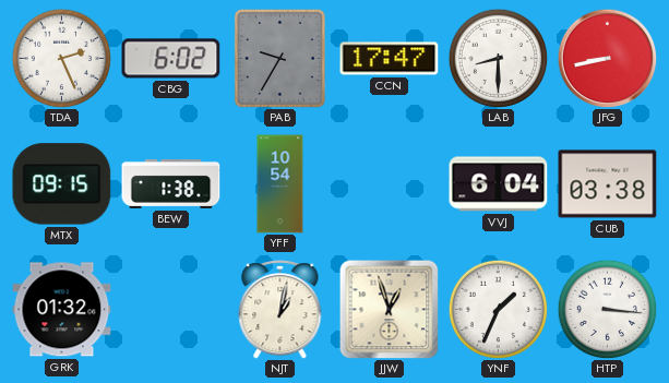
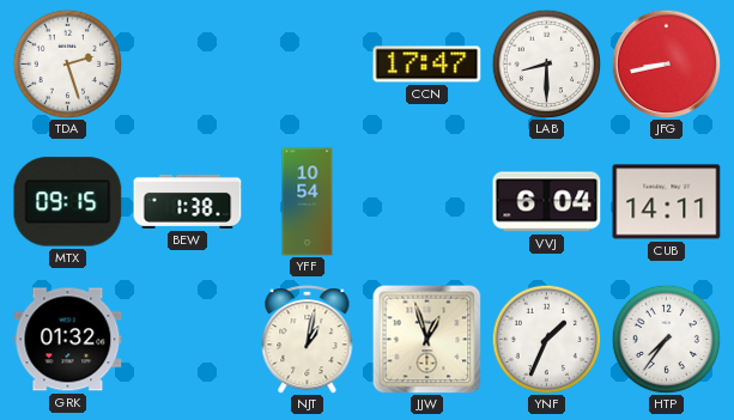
TDA: 2:26 -> 2:27
CBG: 6:02 -> none
PAB: 9:35 -> none
CUB: 03:38 -> 14:11
HTP: 3:16 -> 7:36
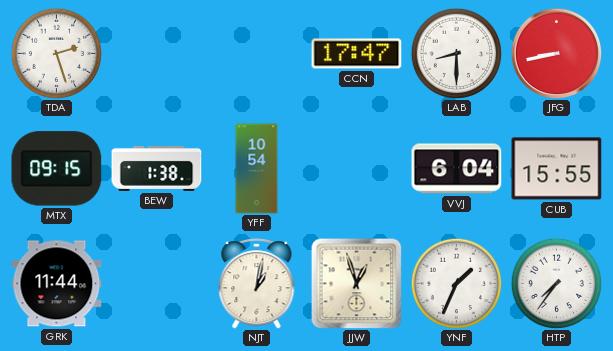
CUB: 14:11 -> 15:55
GRK: 01:32 -> 11:44
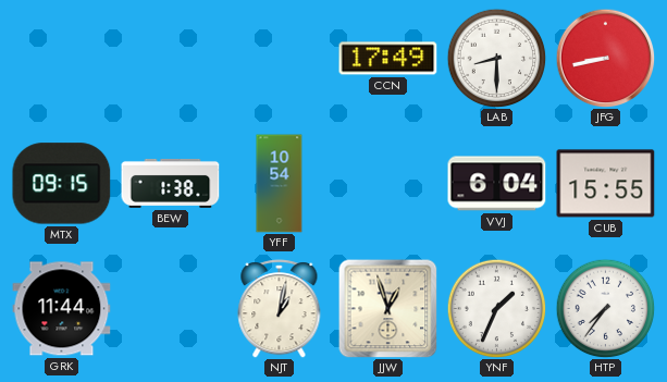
TDA: 2:27 -> none
CCN: 17:47 -> 17:49
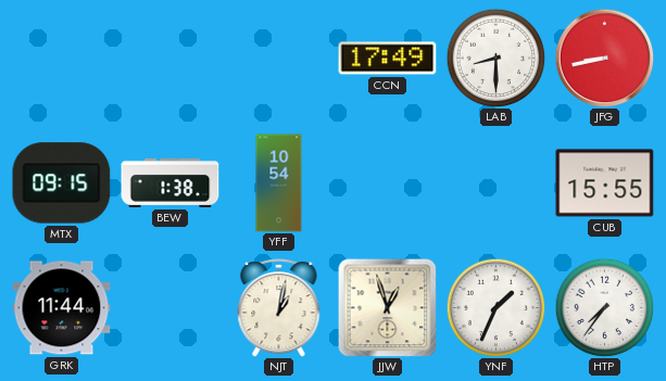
VVJ: 6:04 -> none
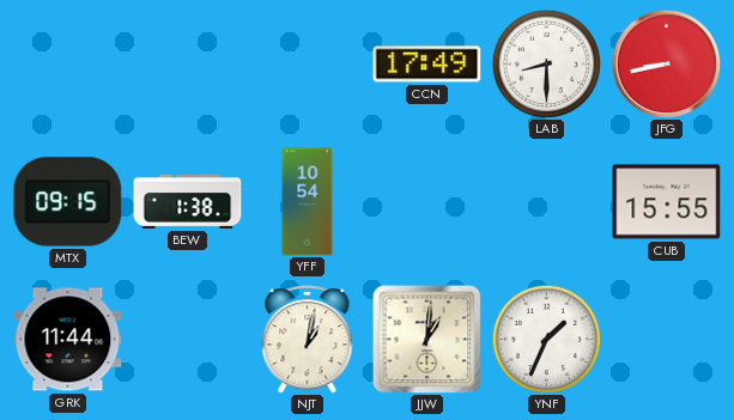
JJW: 12:57 -> 1:01
HTP: 7:36 -> none
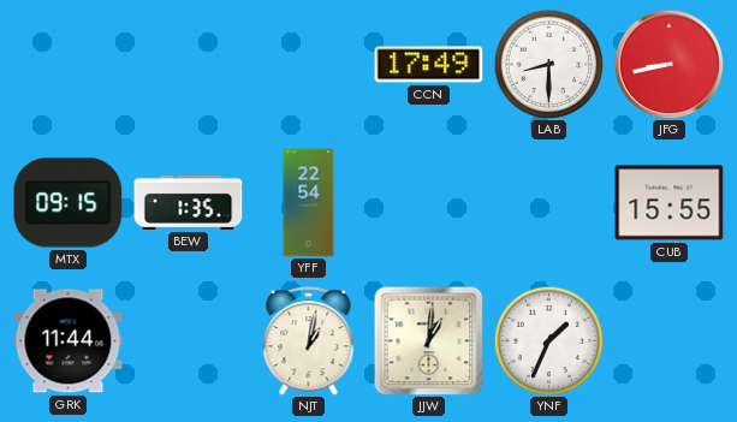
BEW: 1:38 -> 1:35
YFF: 10:54 -> 22:54
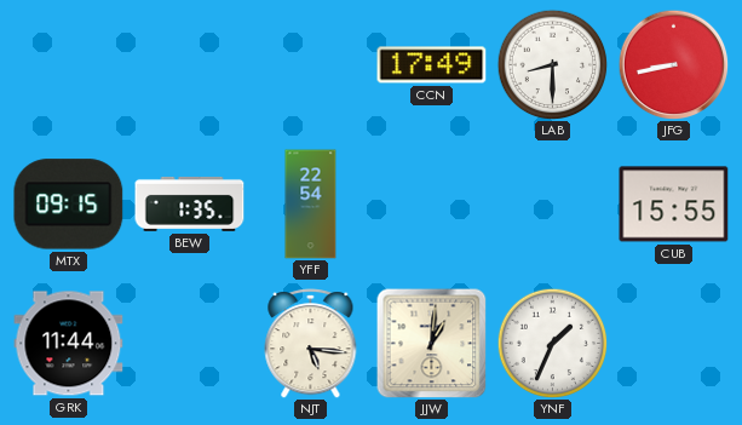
NJT: 1:02 -> 5:16
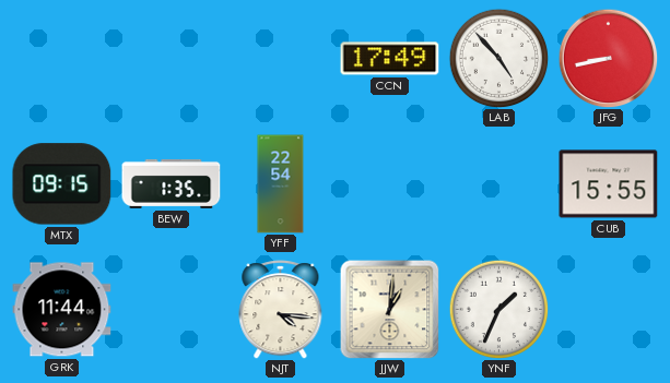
LAB: 8:30 -> 4:53
NJT: 5:16 -> 4:16
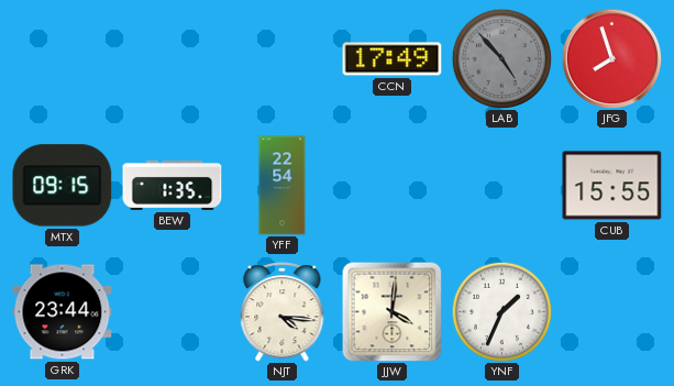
LAB dial: white -> grey
JFG: 8:43 -> 7:57
GRK: 11:44 -> 23:44
JJW: 1:01 -> 4:01
